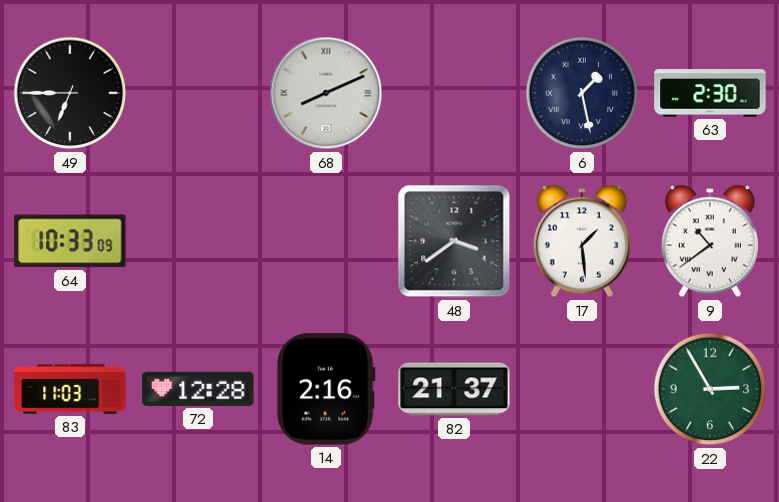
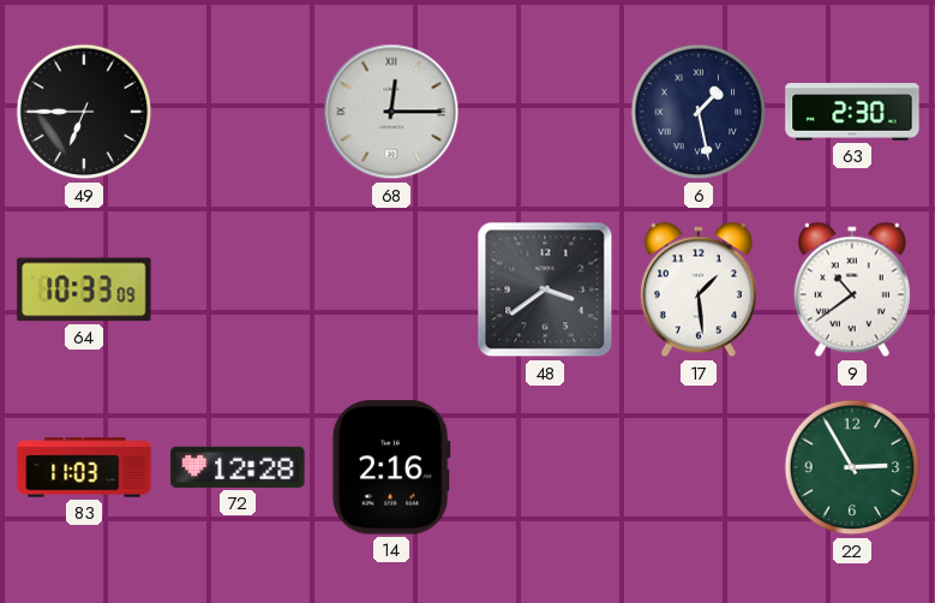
68: 8:11 -> 12:15
82: 21:37 -> none
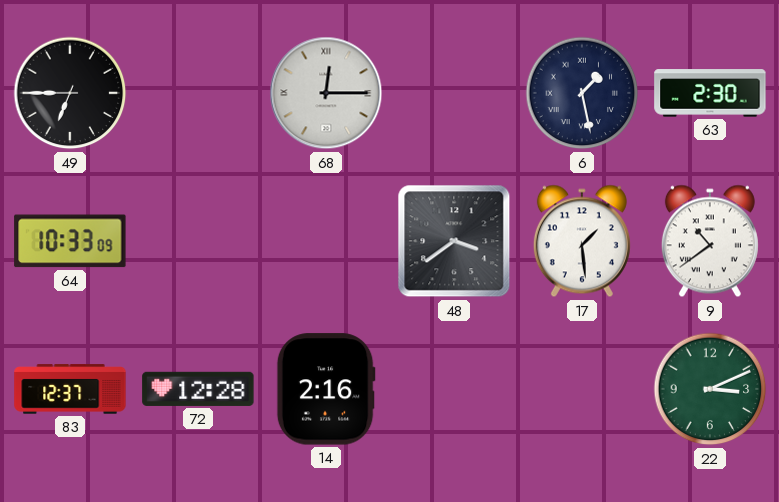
83: 11:03 -> 12:37
22: 2:55 -> 3:11
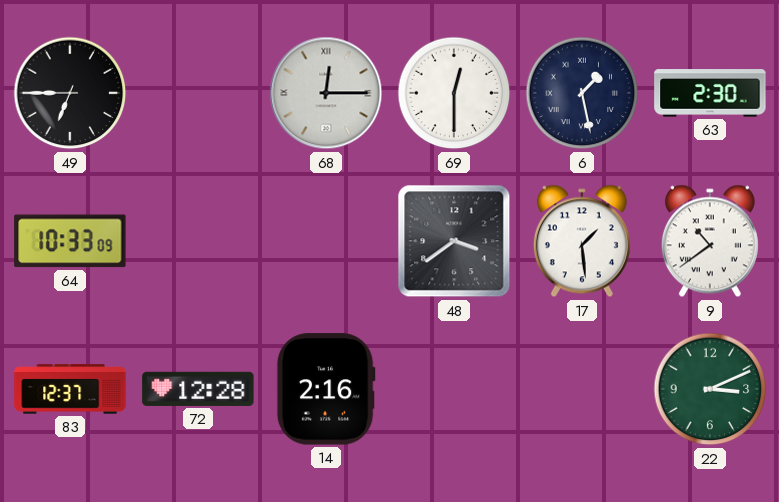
69: none -> 12:30
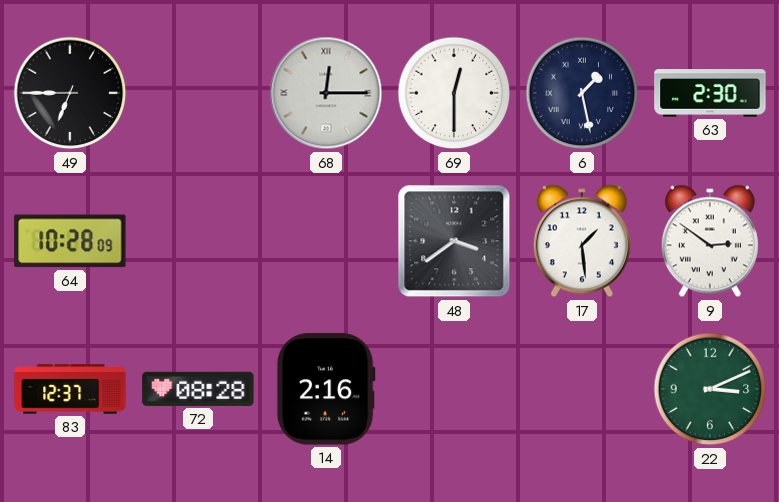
64: 10:33 -> 10:28
9: 10:39 -> 2:51
72: 12:28 -> 08:28
